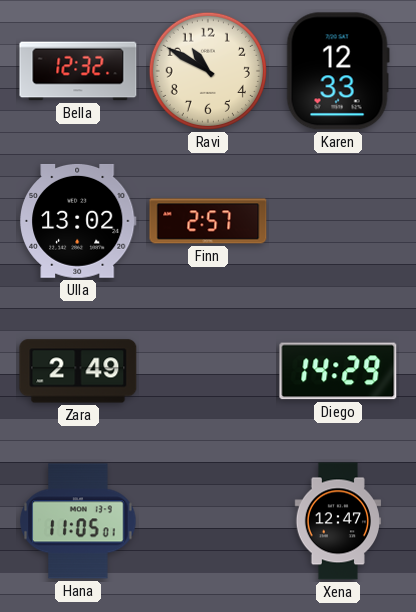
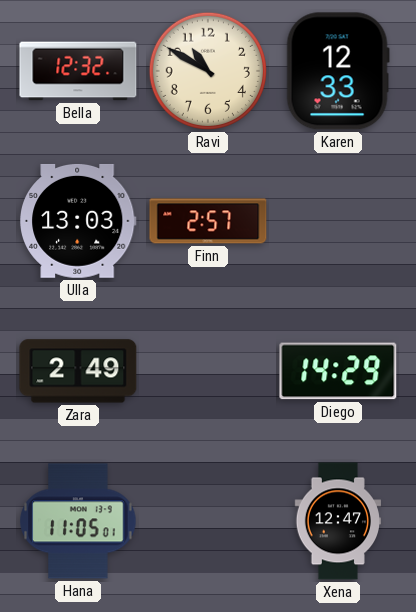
Ulla: 13:02 -> 13:03
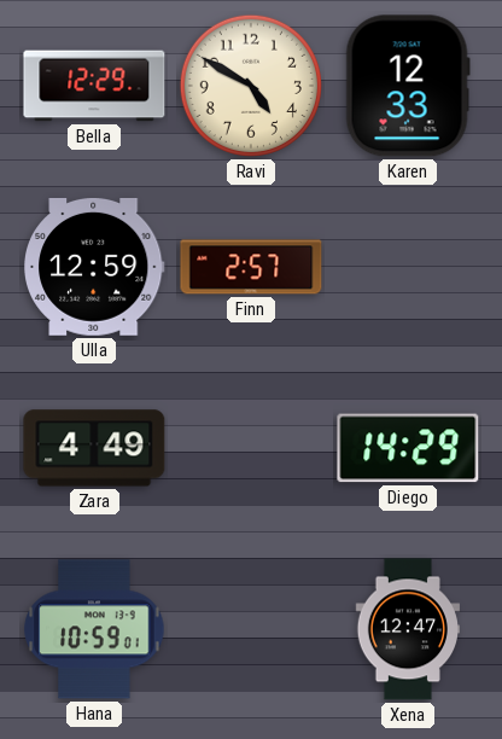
Bella: 12:32 -> 12:29
Ravi: 10:50 -> 4:50
Ulla: 13:03 -> 12:59
Zara: 2:49 -> 4:49
Hana: 11:05 -> 10:59
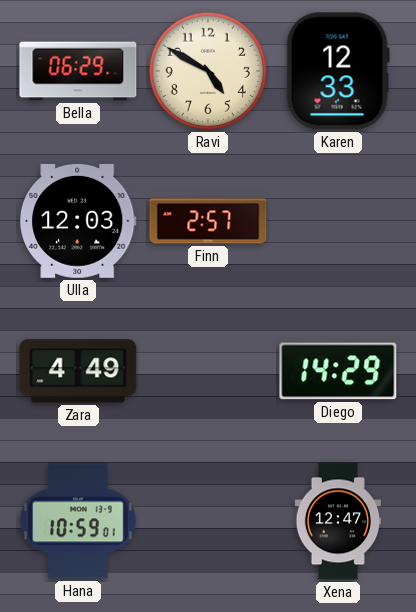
Bella: 12:29 -> 06:29
Ulla: 12:59 -> 12:03
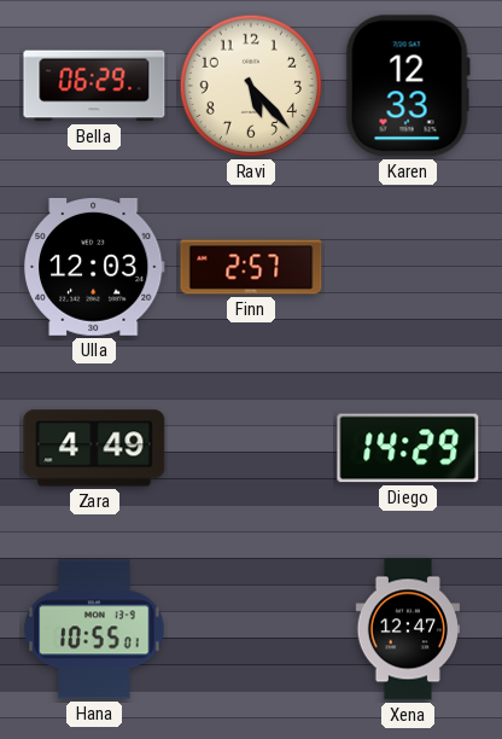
Ravi: 4:50 -> 5:23
Hana: 10:59 -> 10:55
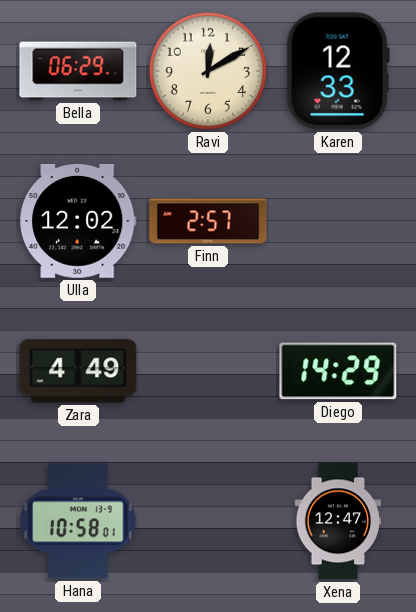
Ravi: 5:23 -> 12:10
Ulla: 12:03 -> 12:02
Hana: 10:55 -> 10:58
